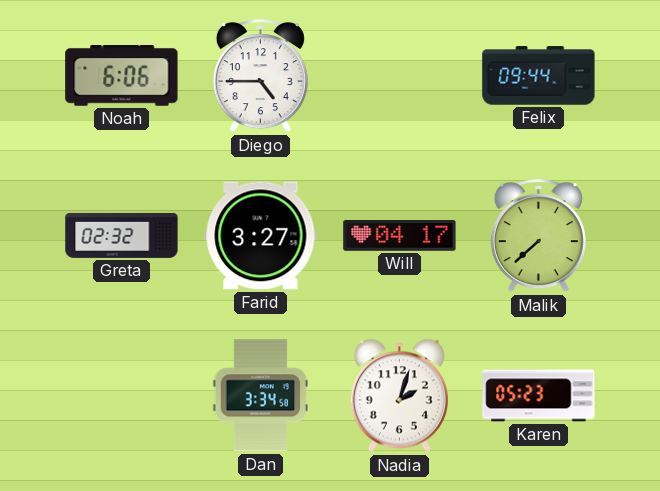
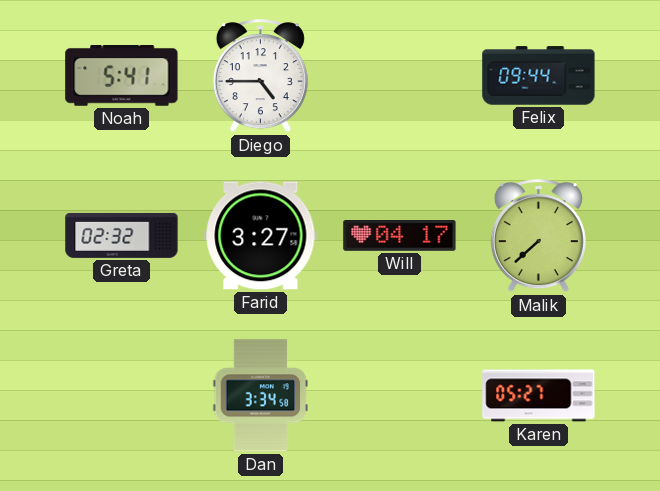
Noah: 6:06 -> 5:41
Nadia: 2:03 -> none
Karen: 05:23 -> 05:27
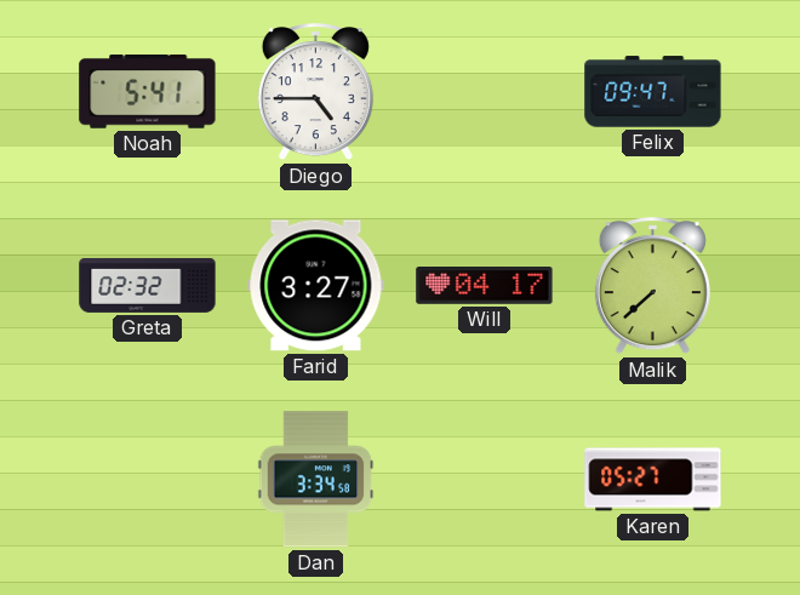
Felix: 09:44 -> 09:47
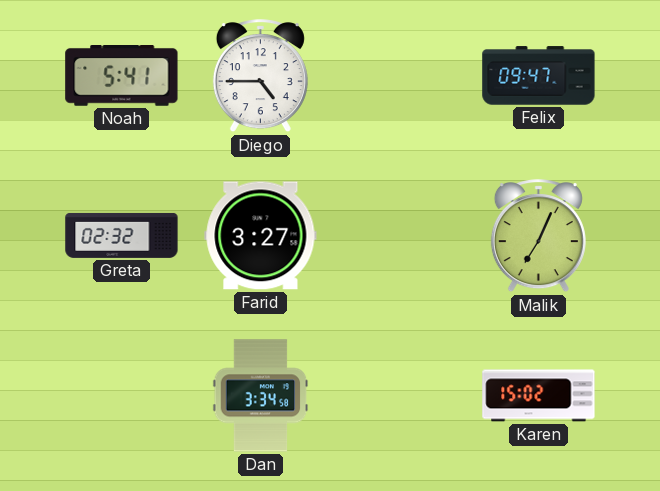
Will: 04:17 -> none
Malik: 7:38 -> 7:04
Karen: 05:27 -> 15:02
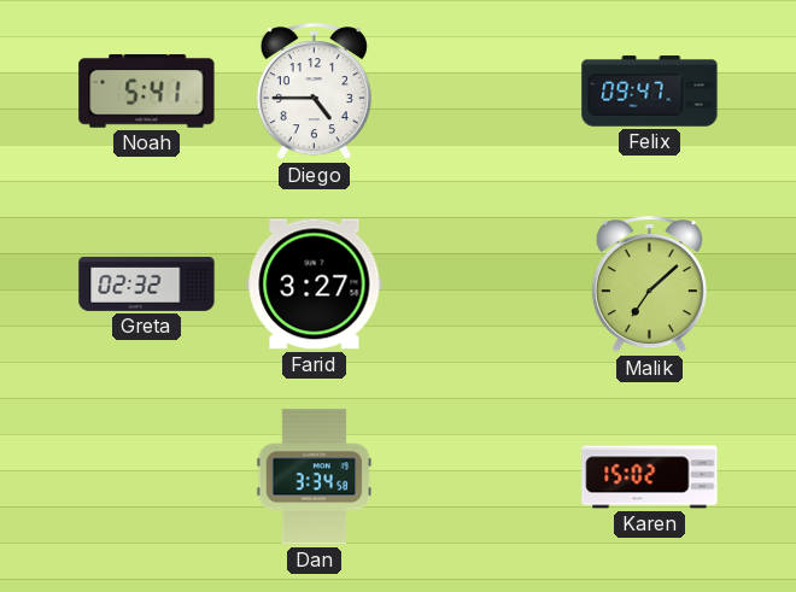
Malik: 7:04 -> 7:08
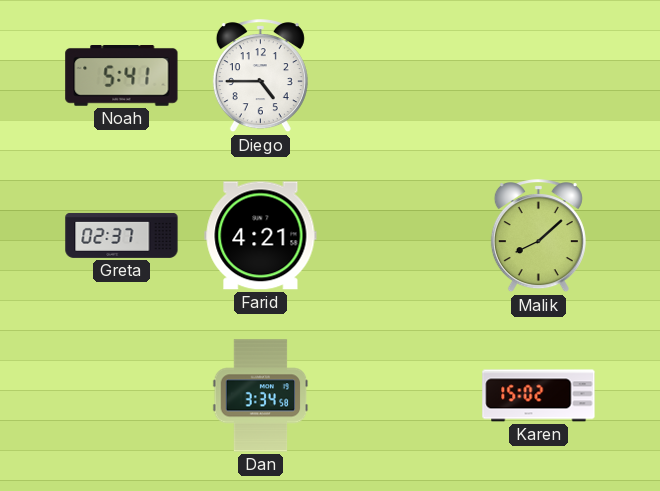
Felix: 09:47 -> none
Greta: 02:32 -> 02:37
Farid: 3:27 -> 4:21
Malik: 7:08 -> 8:08
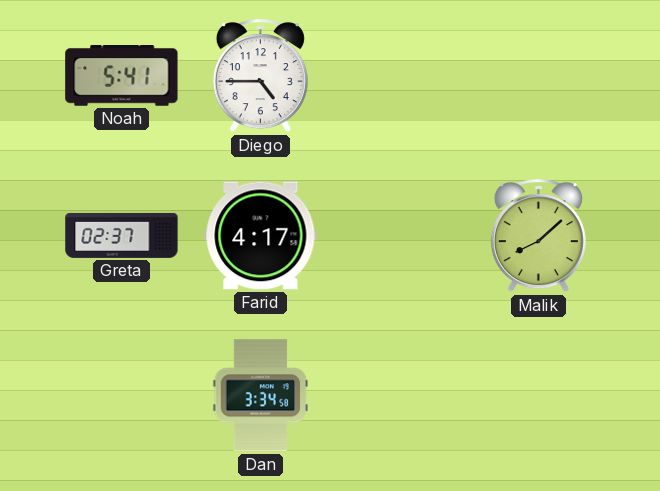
Farid: 4:21 -> 4:17
Karen: 15:02 -> none
